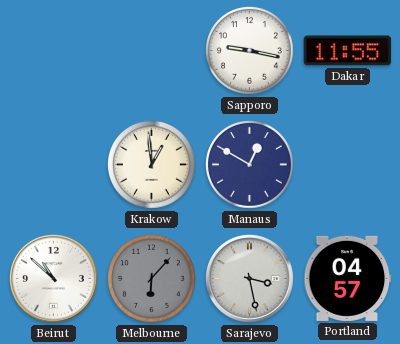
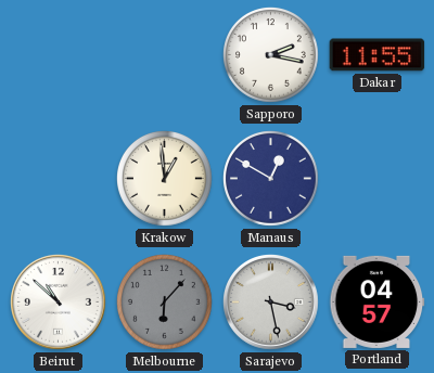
Sapporo: 9:17 -> 2:17
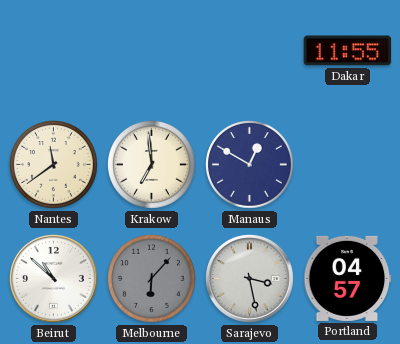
Sapporo: 2:17 -> none
Nantes: none -> 11:39
Krakow: 12:59 -> 6:59
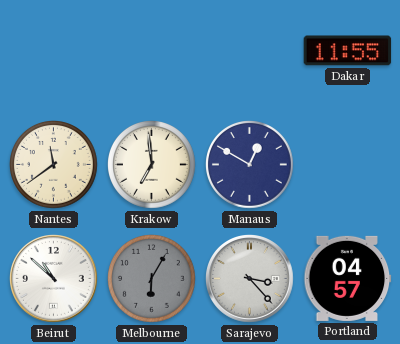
Melbourne: 6:07 -> 6:05
Sarajevo: 3:28 -> 3:23
